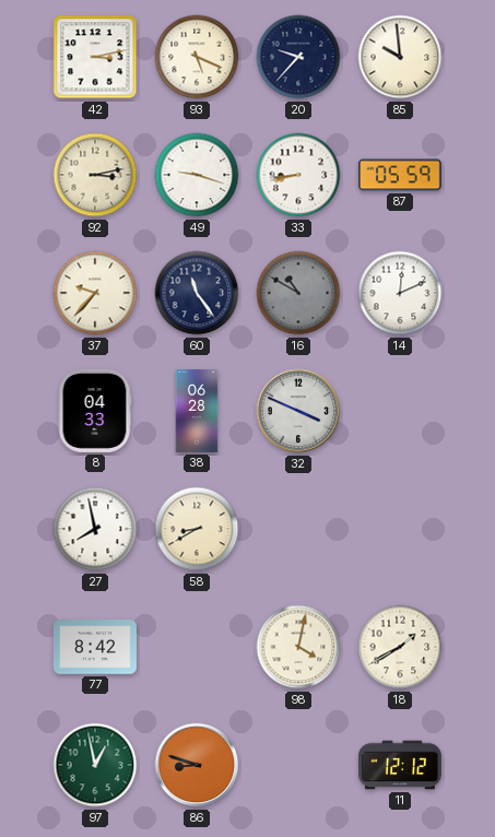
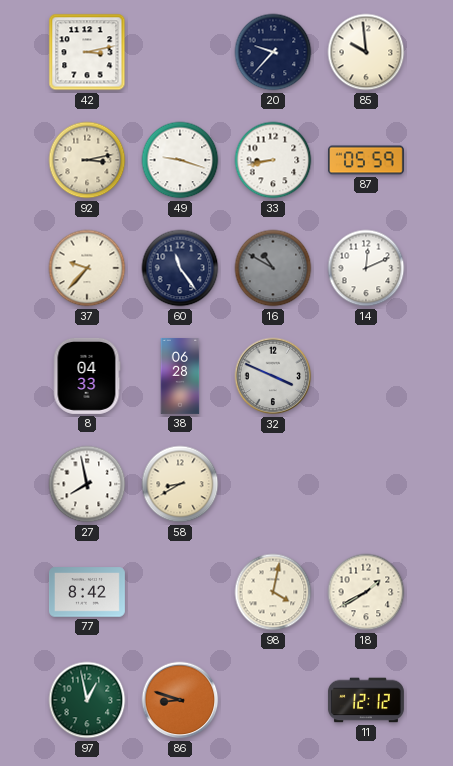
93: 5:19 -> none
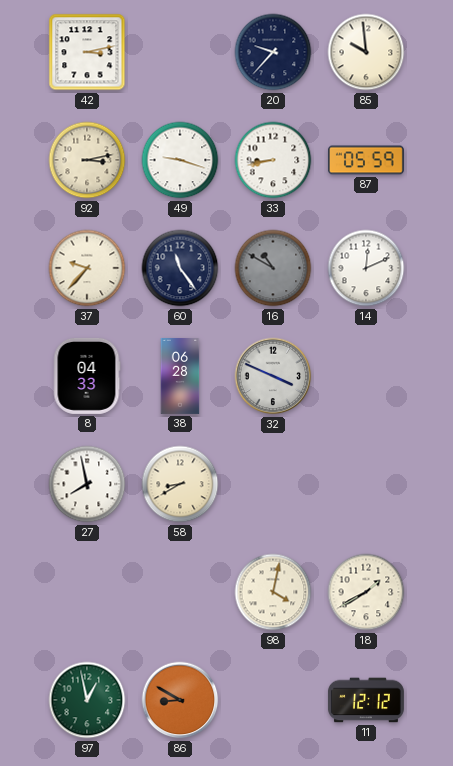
77: 8:42 -> none
86: 8:48 -> 8:50
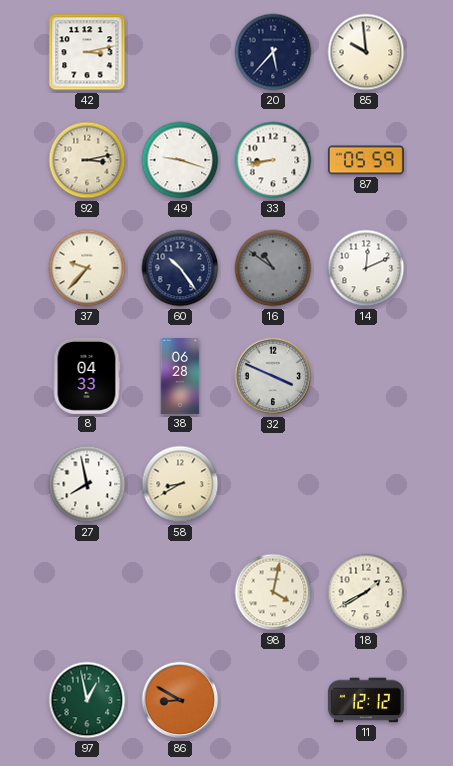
20: 9:37 -> 5:37
60: 11:24 -> 10:24
16: 10:50 -> 10:51
